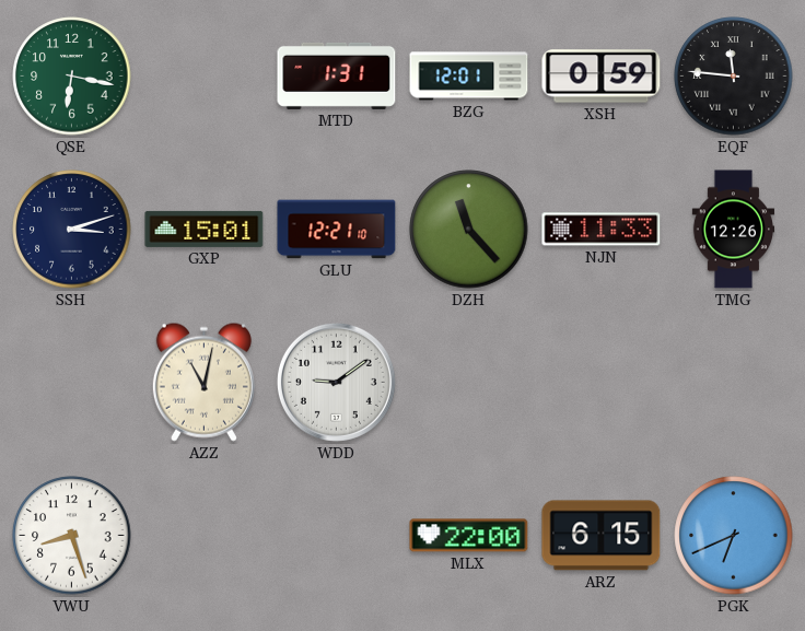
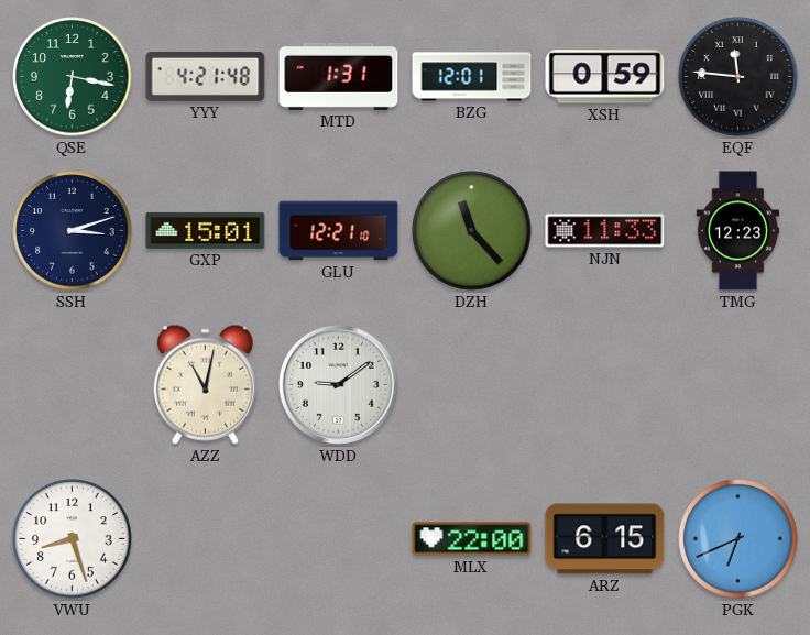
YYY: none -> 4:21
TMG: 12:26 -> 12:23
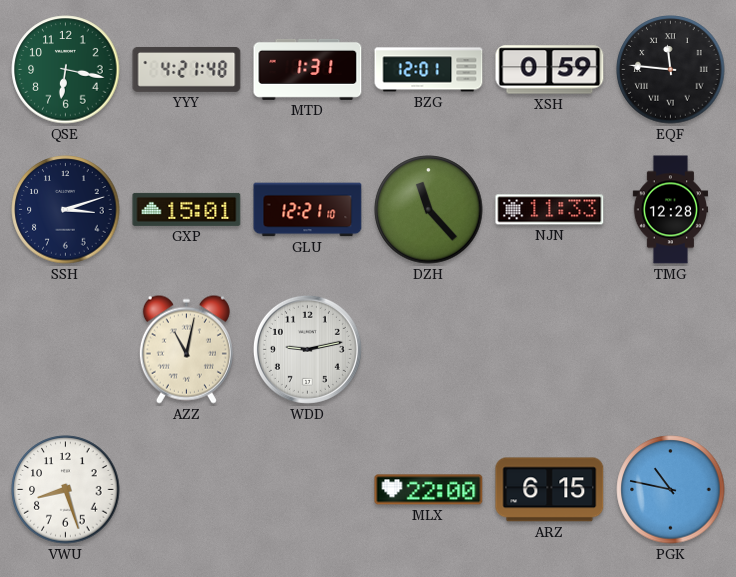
TMG: 12:23 -> 12:28
WDD: 9:09 -> 9:13
PGK: 6:41 -> 10:47
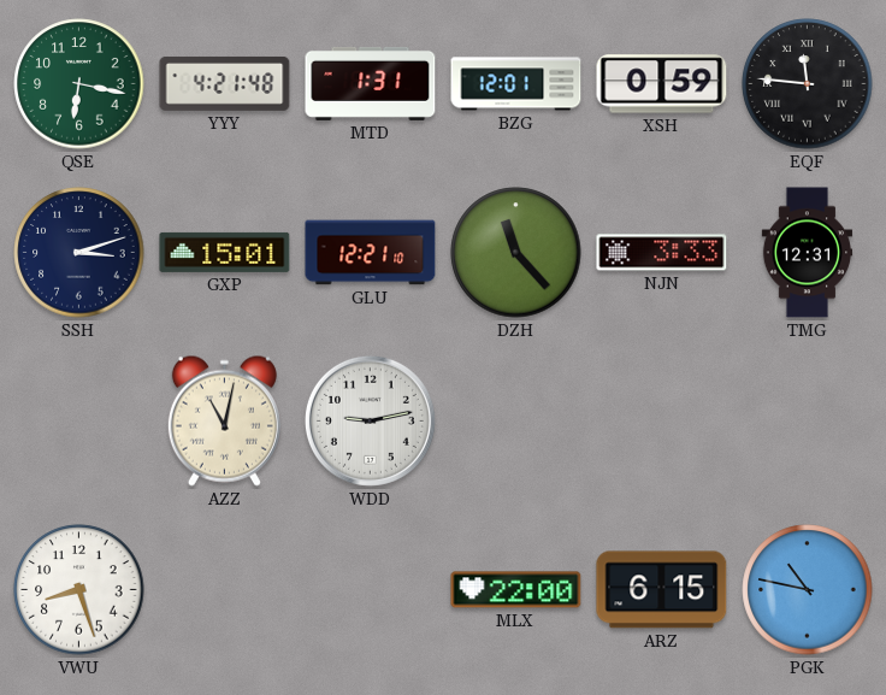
NJN: 11:33 -> 3:33
TMG: 12:28 -> 12:31
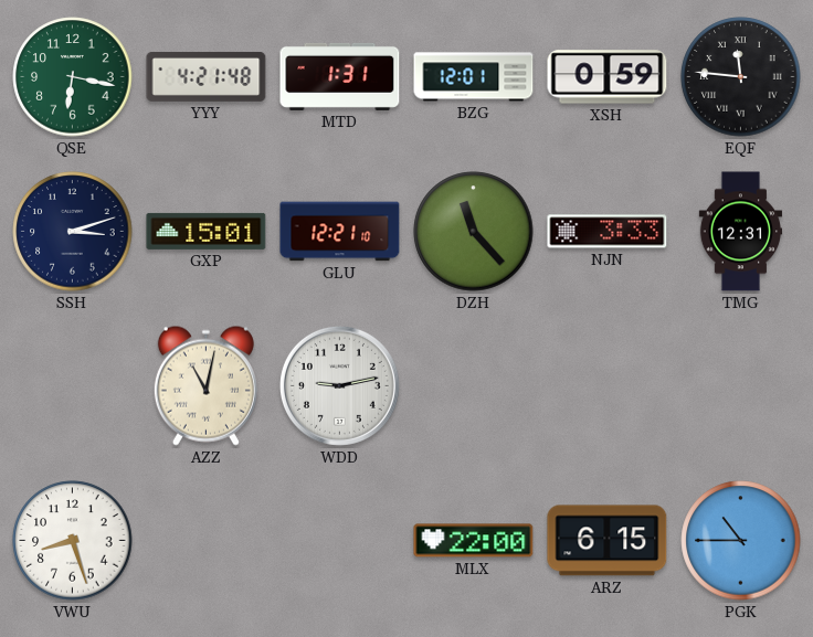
PGK: 10:47 -> 10:45
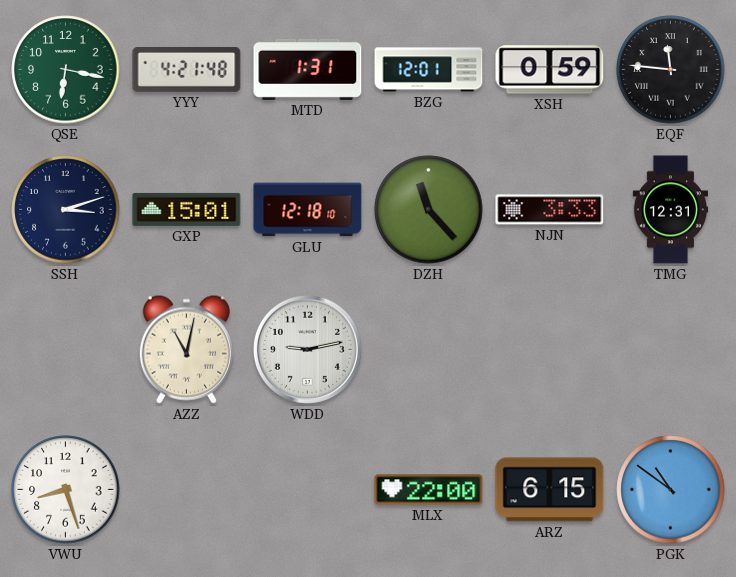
GLU: 12:21 -> 12:18
PGK: 10:45 -> 10:51
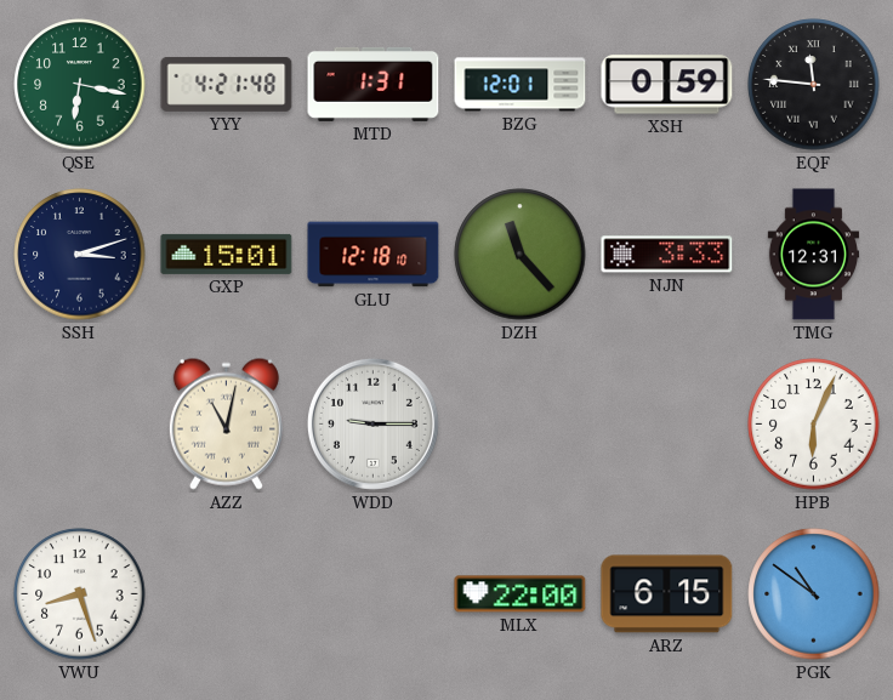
WDD: 9:13 -> 9:15
HPB: none -> 6:04
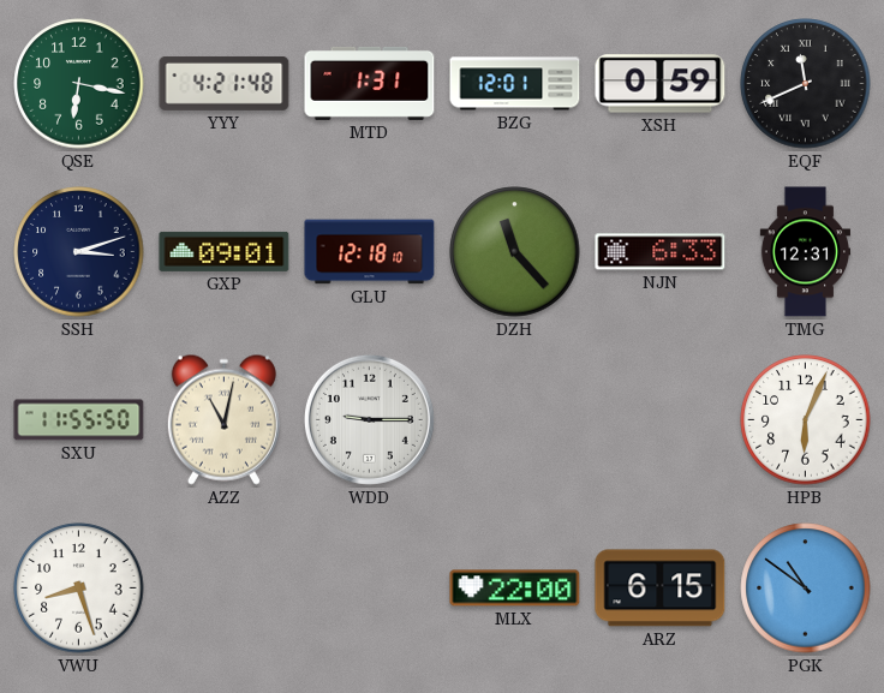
EQF: 11:46 -> 11:41
GXP: 15:01 -> 09:01
NJN: 3:33 -> 6:33
SXU: none -> 11:55
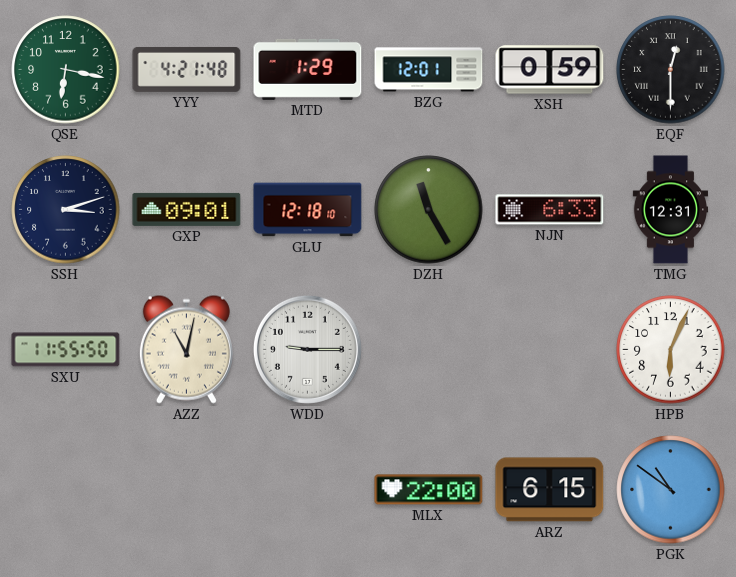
MTD: 1:31 -> 1:29
EQF: 11:41 -> 12:30
DZH: 11:23 -> 11:25
VWU: 8:27 -> none
